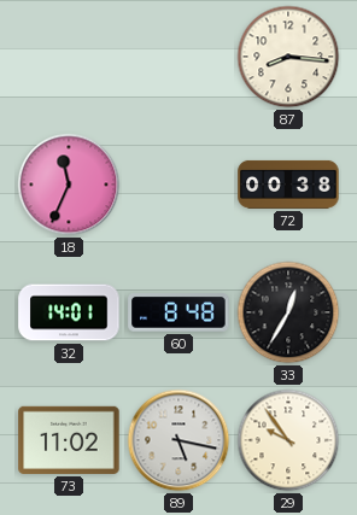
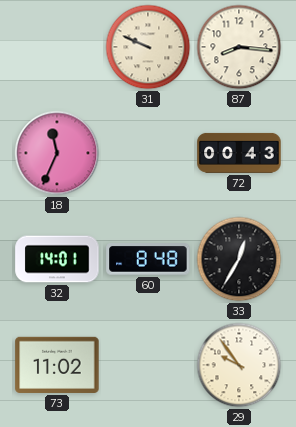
31: none -> 9:49
72: 00:38 -> 00:43
89: 5:17 -> none
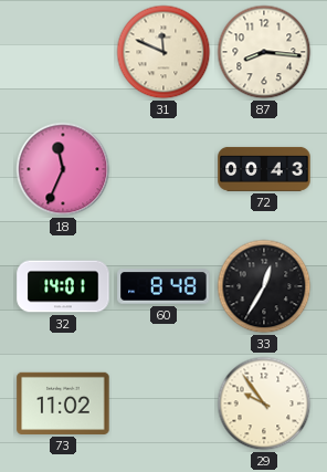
31: 9:49 -> 11:49
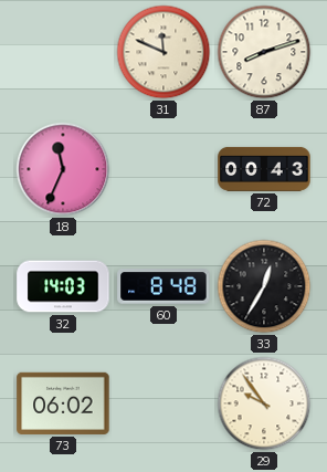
87: 8:16 -> 8:12
32: 14:01 -> 14:03
73: 11:02 -> 06:02
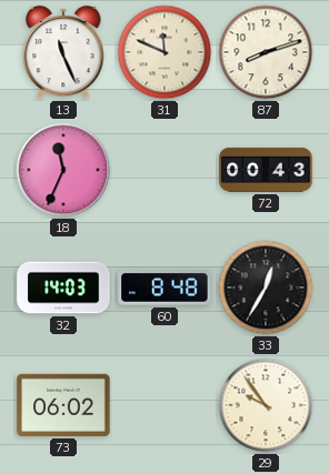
13: none -> 11:26
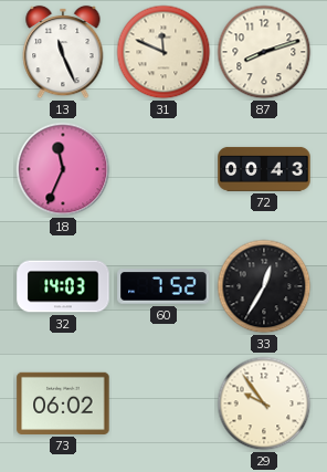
60: 8:48 -> 7:52
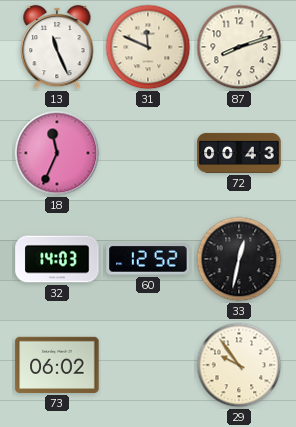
60: 7:52 -> 12:52
33: 12:35 -> 12:32
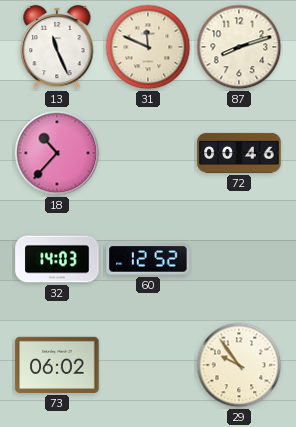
18: 11:34 -> 10:37
72: 00:43 -> 00:46
33: 12:32 -> none
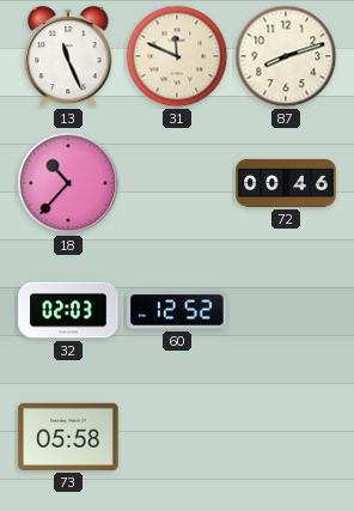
32: 14:03 -> 02:03
73: 06:02 -> 05:58
29: 9:54 -> none
